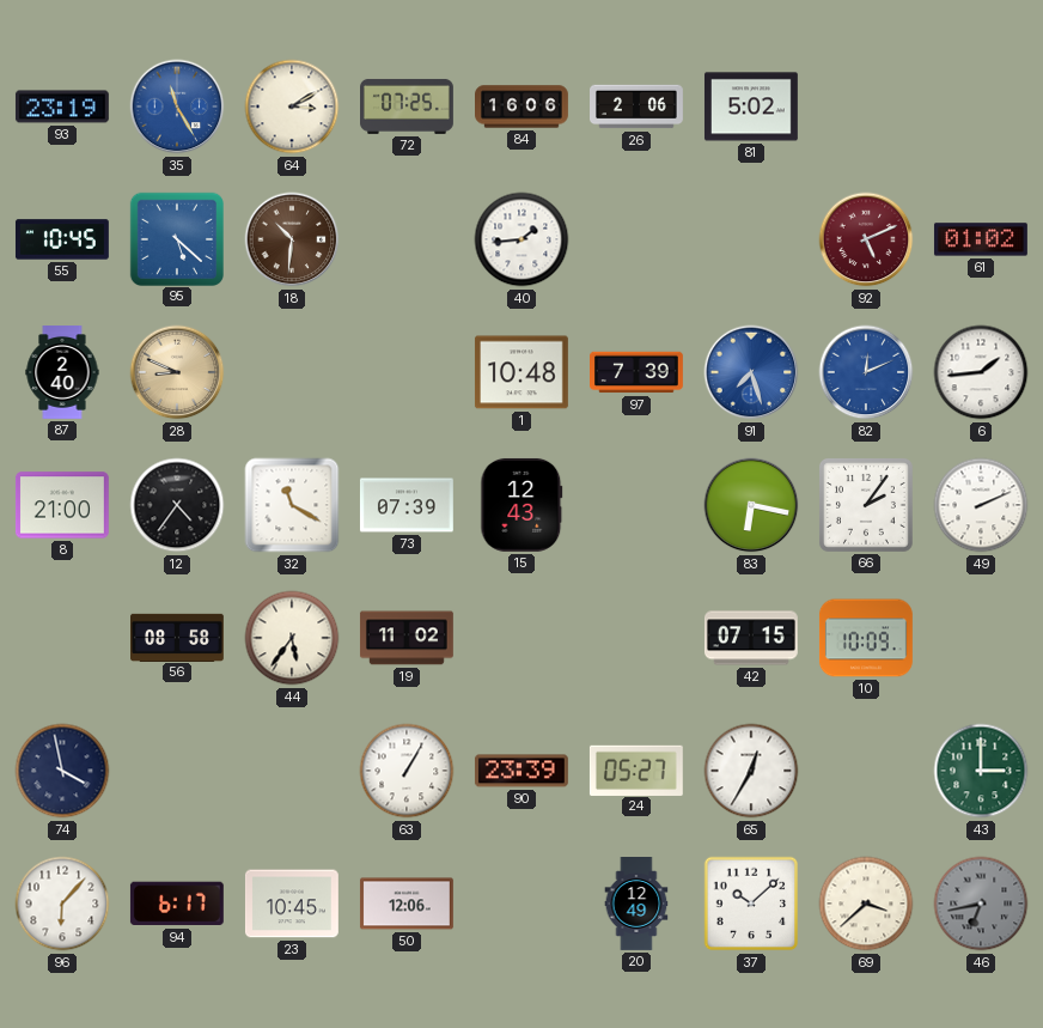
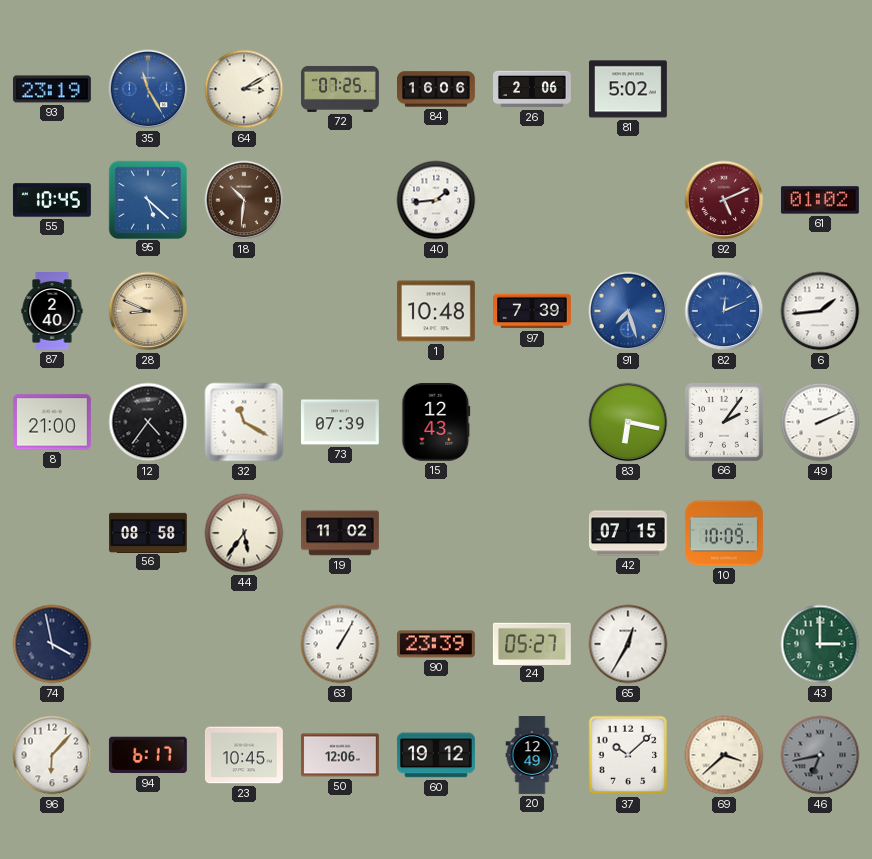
60: none -> 19:12
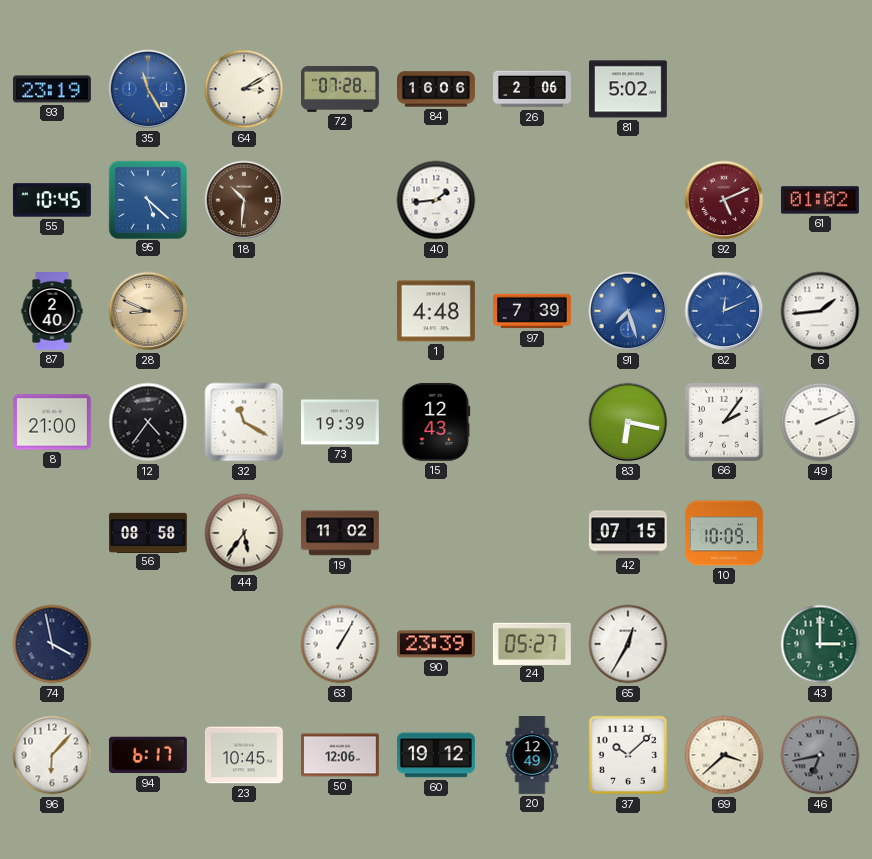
72: 07:25 -> 07:28
1: 10:48 -> 4:48
73: 07:39 -> 19:39
